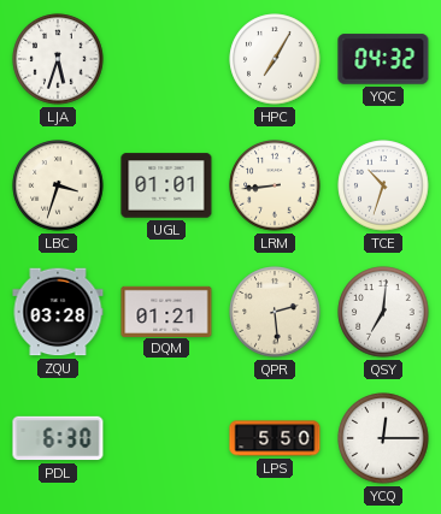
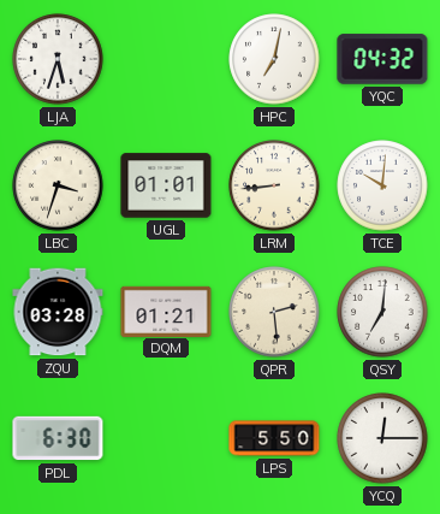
HPC: 7:05 -> 7:02
TCE: 10:33 -> 10:01
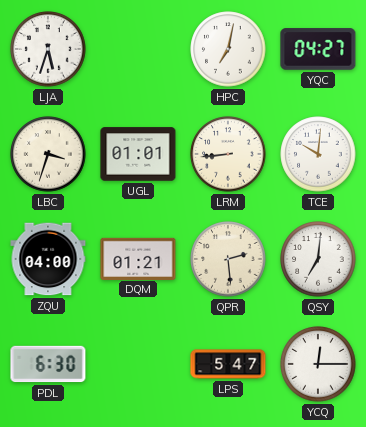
YQC: 04:32 -> 04:27
ZQU: 03:28 -> 04:00
LPS: 5:50 -> 5:47
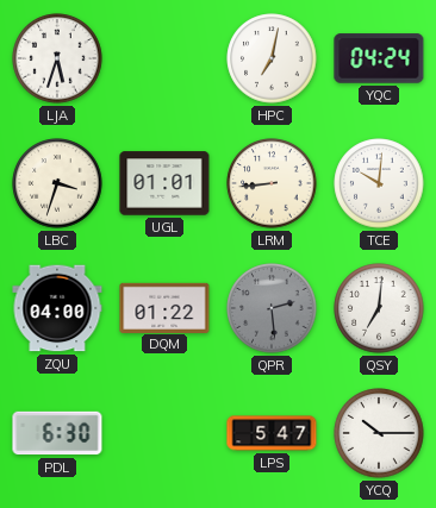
YQC: 04:27 -> 04:24
DQM: 01:21 -> 01:22
QPR dial: cream -> grey
YCQ: 12:15 -> 10:15
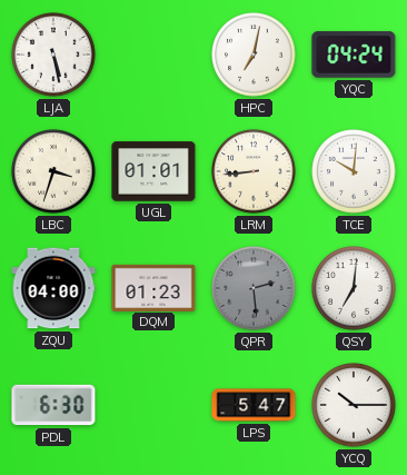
LJA: 5:33 -> 5:28
DQM: 01:22 -> 01:23
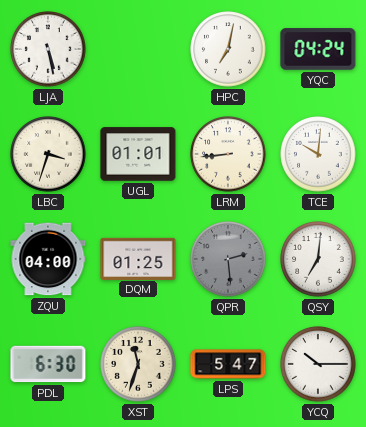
DQM: 01:23 -> 01:25
XST: none -> 11:33
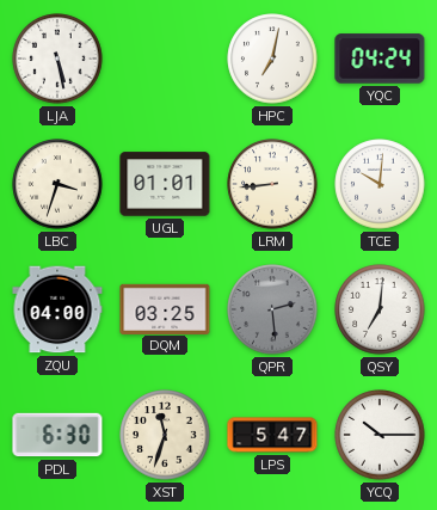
DQM: 01:25 -> 03:25
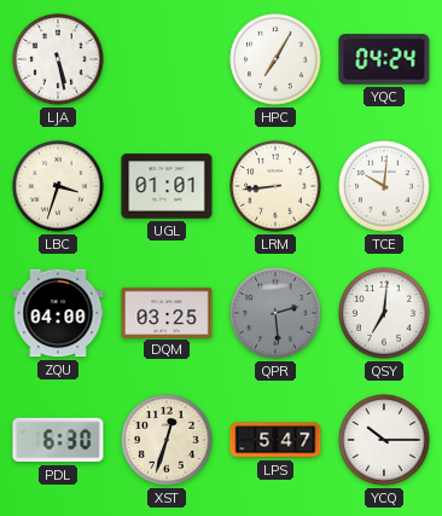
HPC: 7:02 -> 7:05
XST: 11:33 -> 12:33
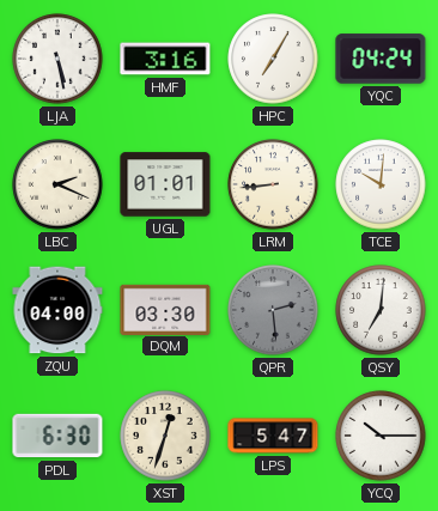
HMF: none -> 3:16
LBC: 3:33 -> 2:19
DQM: 03:25 -> 03:30
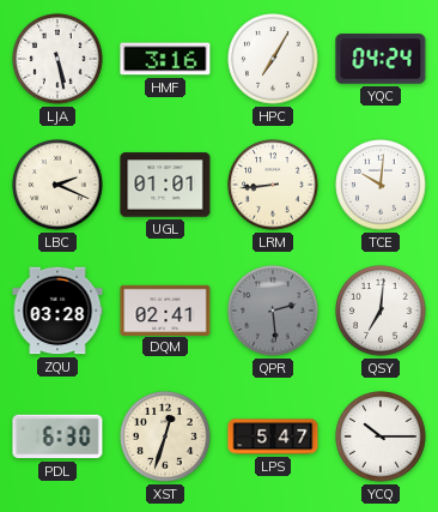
ZQU: 04:00 -> 03:28
DQM: 03:30 -> 02:41
